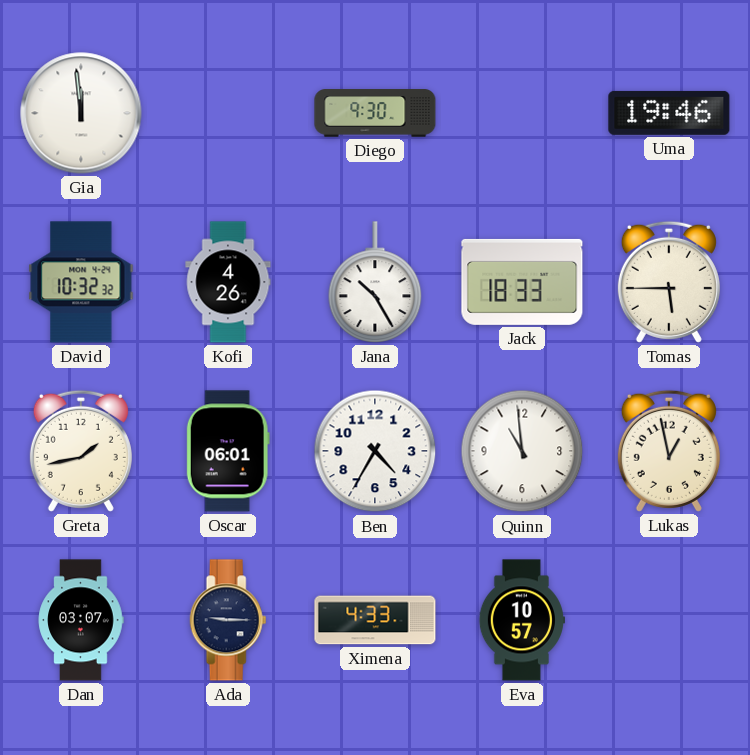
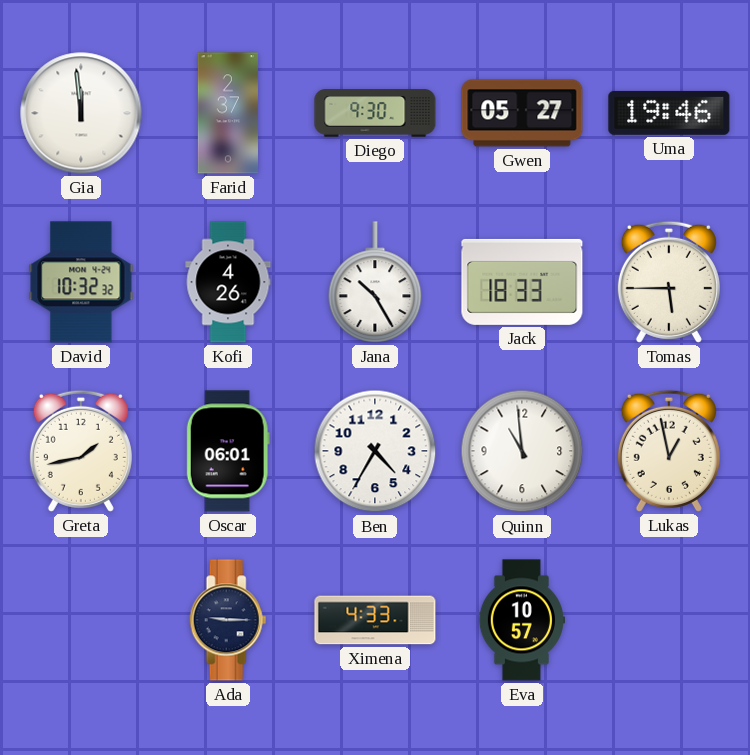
Farid: none -> 2:37
Gwen: none -> 05:27
Dan: 03:07 -> none
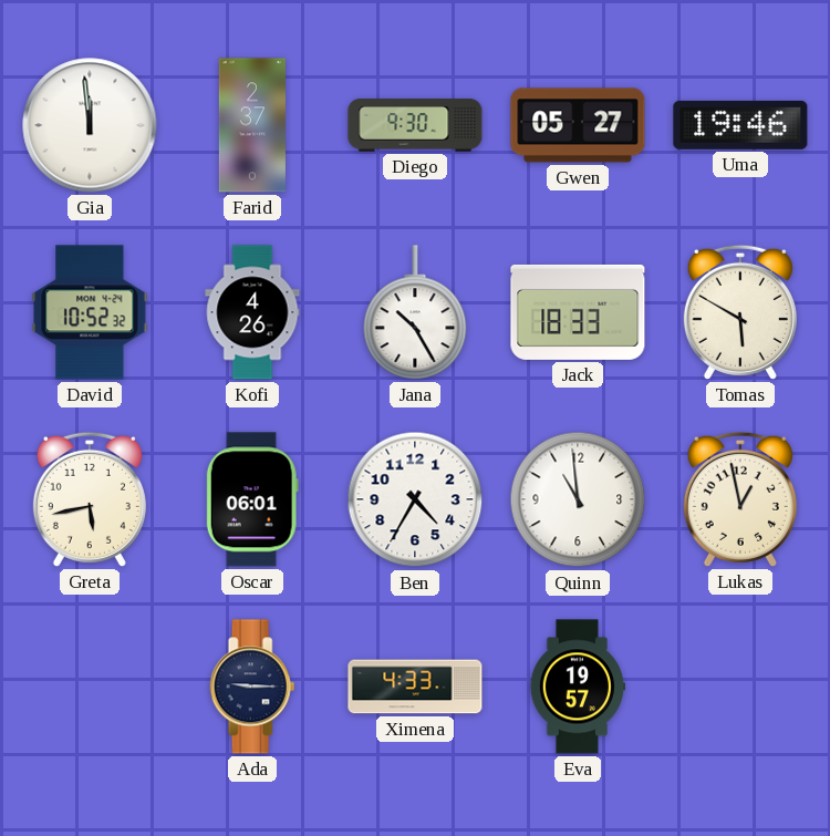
David: 10:32 -> 10:52
Tomas: 5:45 -> 5:50
Greta: 1:43 -> 5:43
Eva: 10:57 -> 19:57
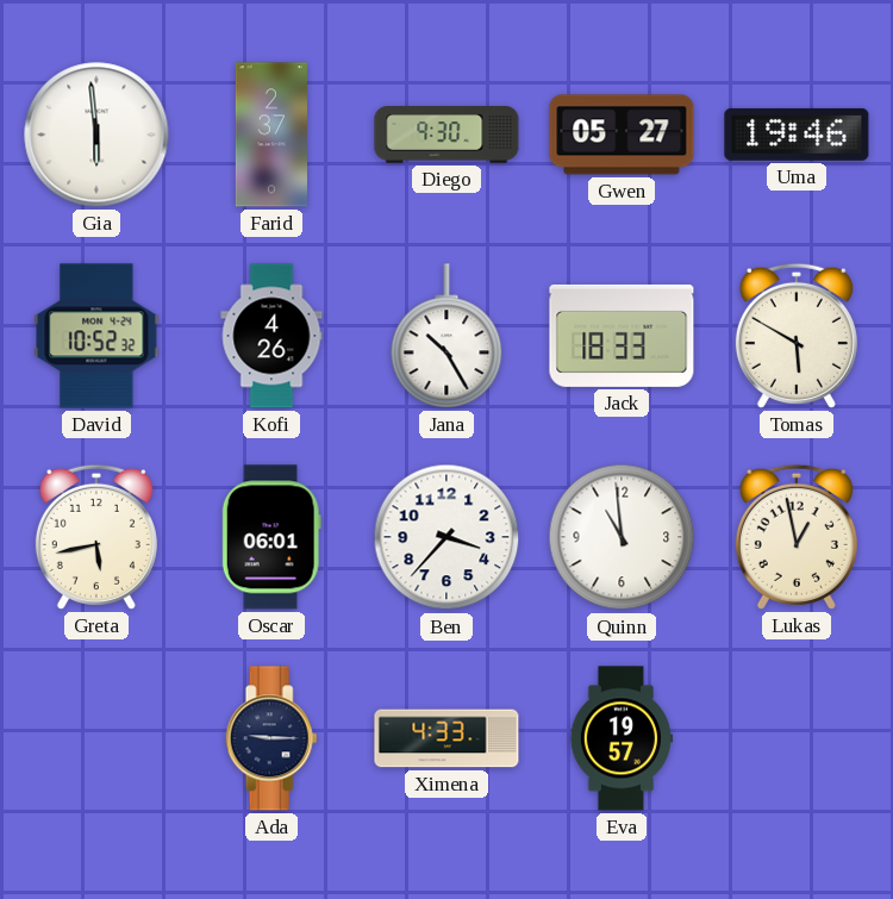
Gia: 11:59 -> 5:59
Ben: 4:35 -> 3:37
